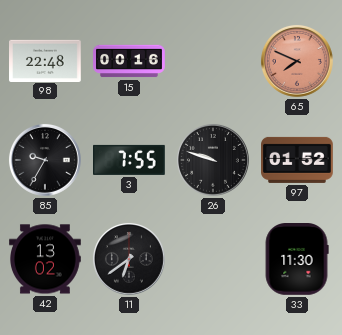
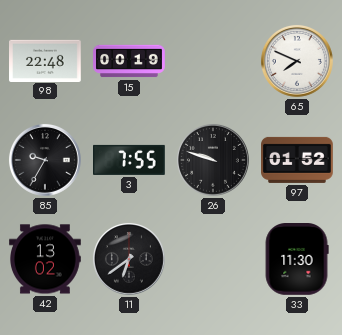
15: 00:16 -> 00:19
65 dial: salmon -> white
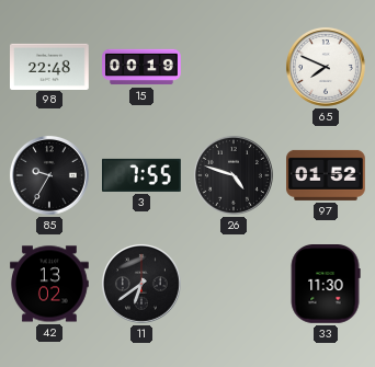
26: 9:48 -> 4:48
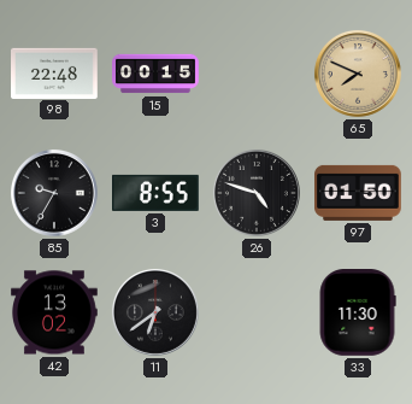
15: 00:19 -> 00:15
65 dial: white -> champagne
3: 7:55 -> 8:55
97: 01:52 -> 01:50
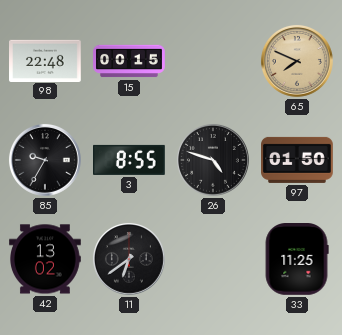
33: 11:30 -> 11:25
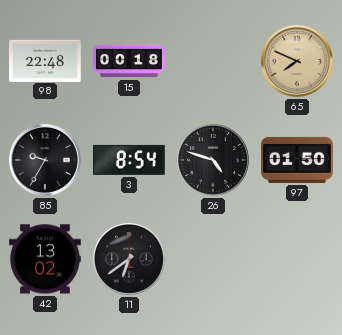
15: 00:15 -> 00:18
3: 8:55 -> 8:54
33: 11:25 -> none
